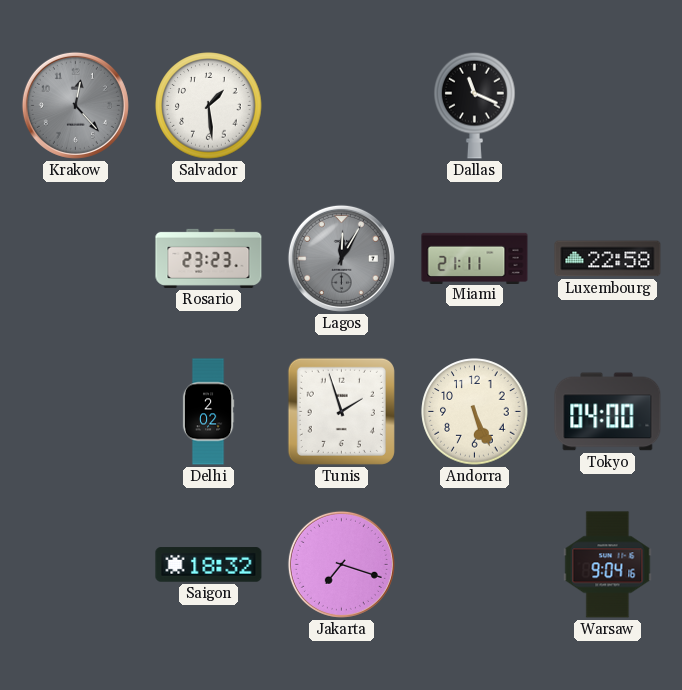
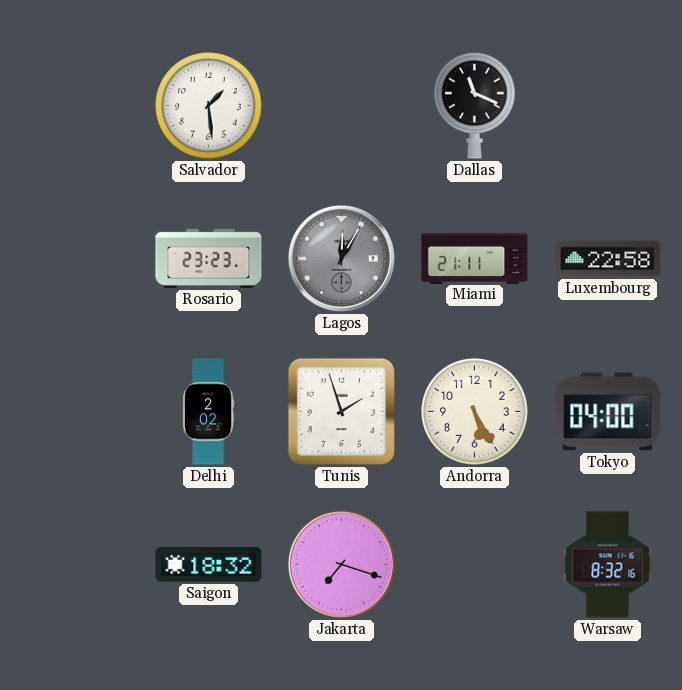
Krakow: 12:23 -> none
Andorra: 5:26 -> 5:25
Warsaw: 9:04 -> 8:32
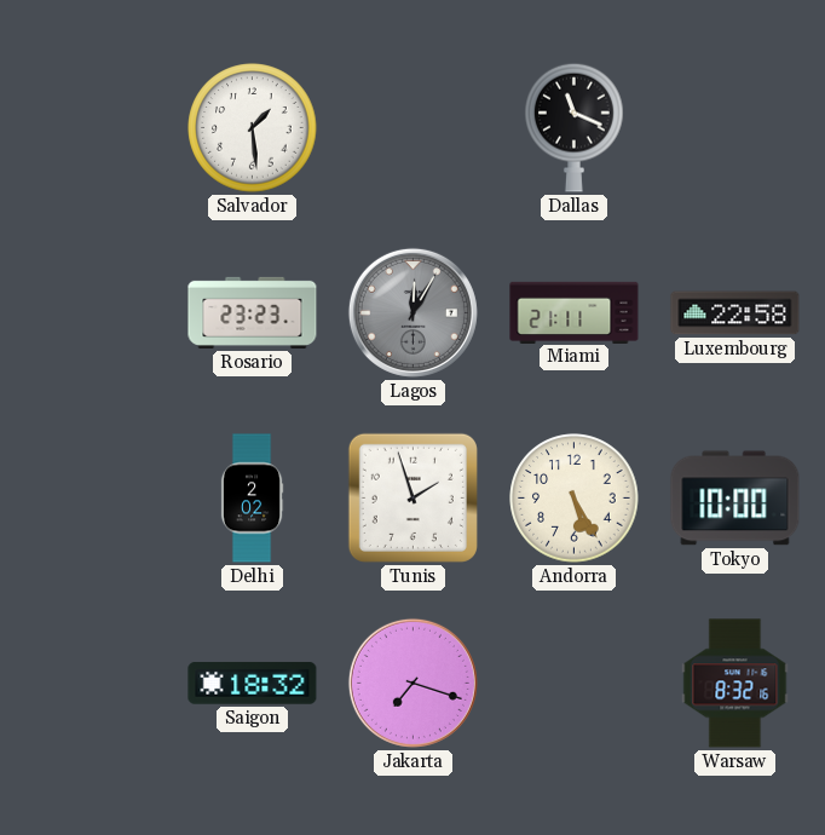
Tokyo: 04:00 -> 10:00
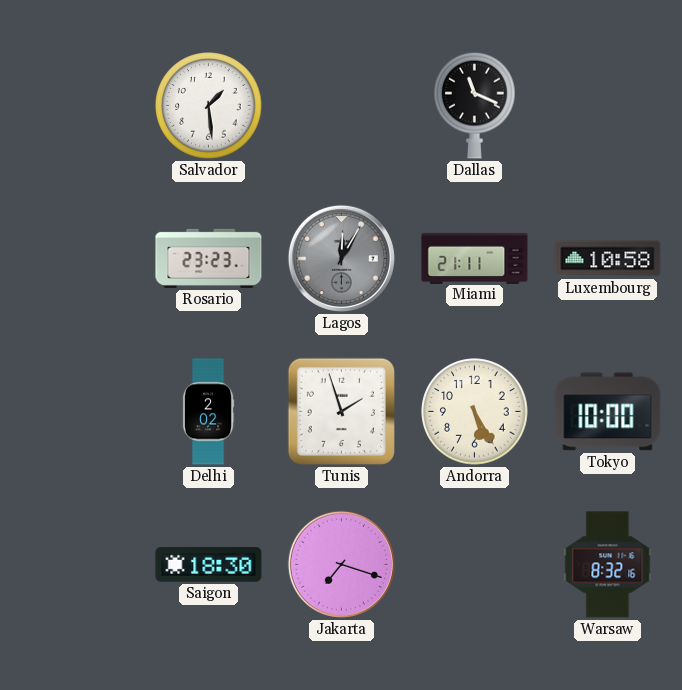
Luxembourg: 22:58 -> 10:58
Saigon: 18:32 -> 18:30
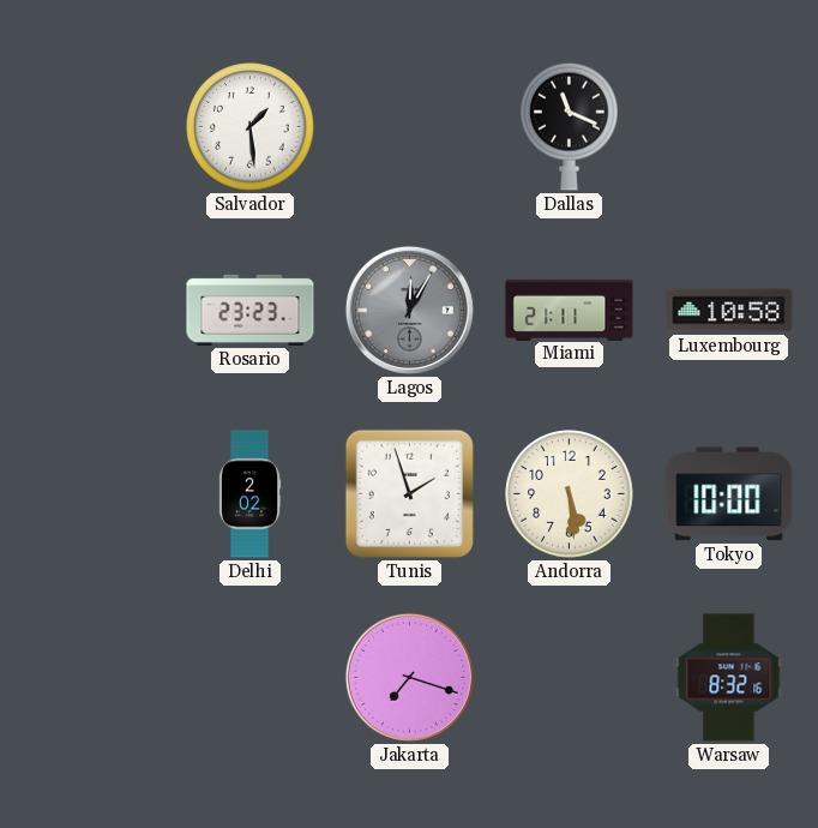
Andorra: 5:25 -> 5:29
Saigon: 18:30 -> none
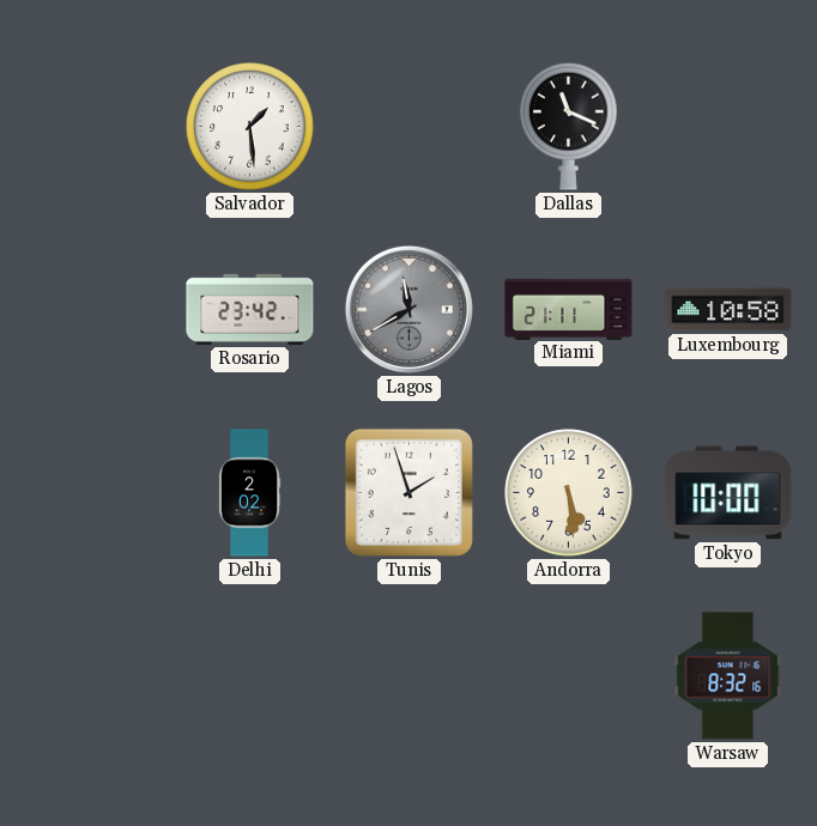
Rosario: 23:23 -> 23:42
Lagos: 12:05 -> 11:40
Jakarta: 7:18 -> none
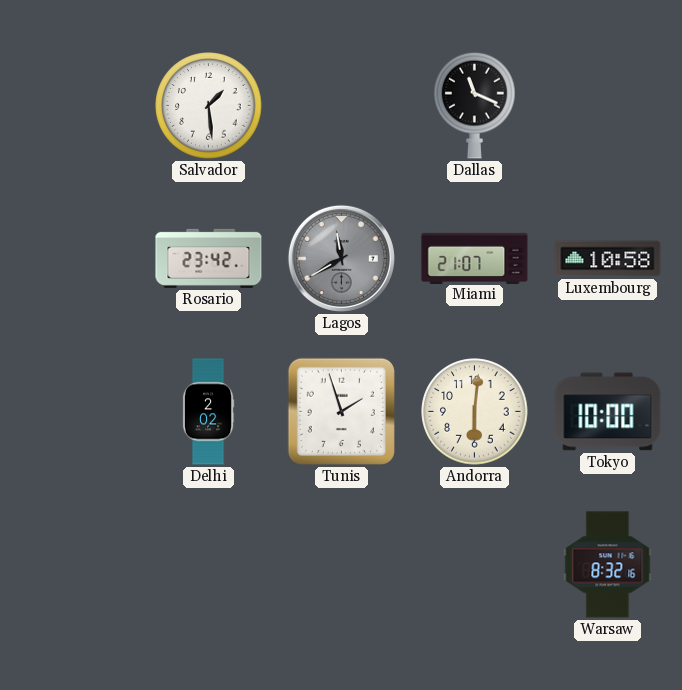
Miami: 21:11 -> 21:07
Andorra: 5:29 -> 6:01
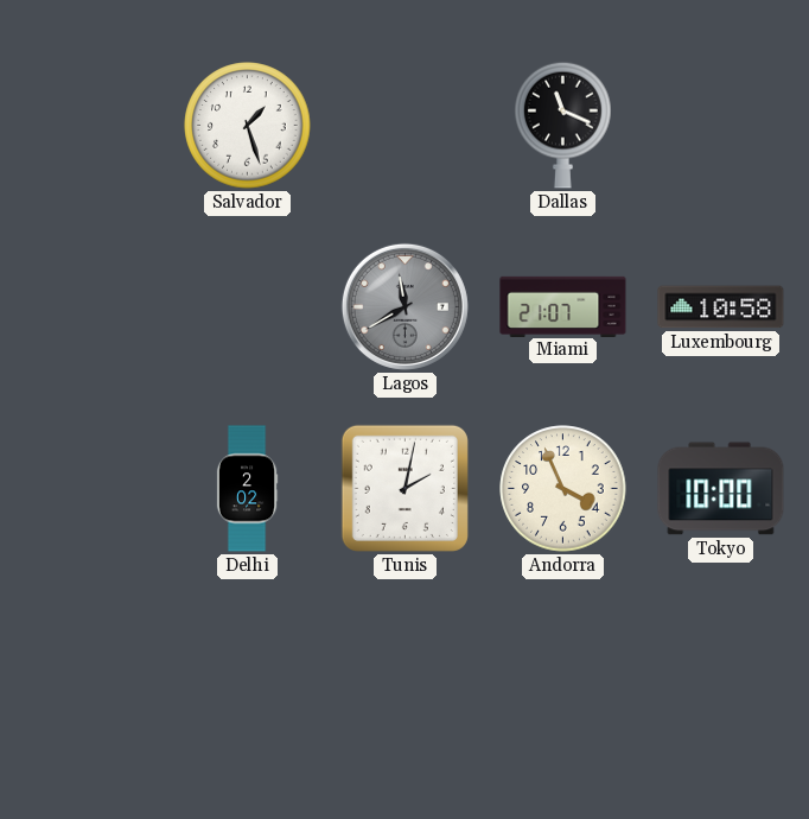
Salvador: 1:29 -> 1:27
Rosario: 23:42 -> none
Tunis: 1:57 -> 2:02
Andorra: 6:01 -> 3:56
Warsaw: 8:32 -> none
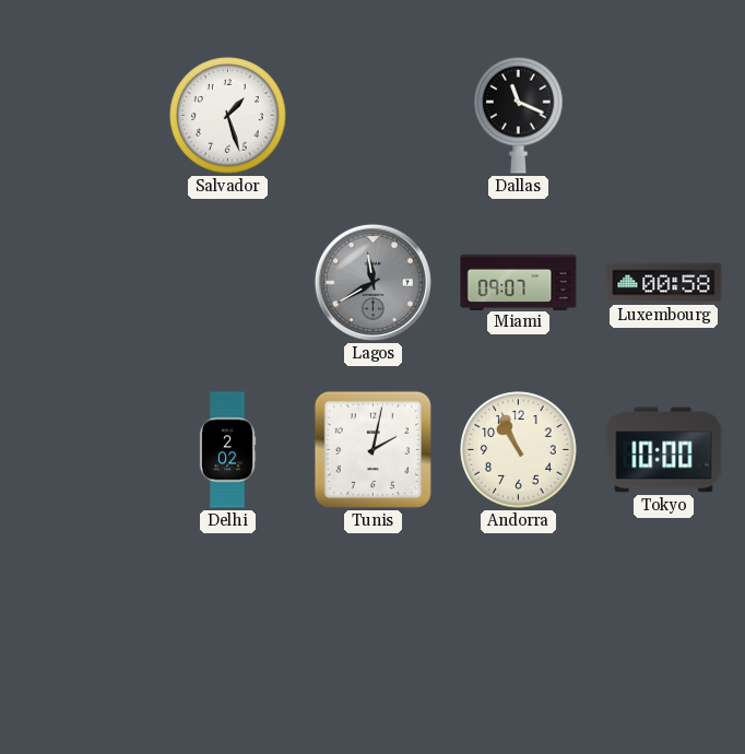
Miami: 21:07 -> 09:07
Luxembourg: 10:58 -> 00:58
Andorra: 3:56 -> 10:56
